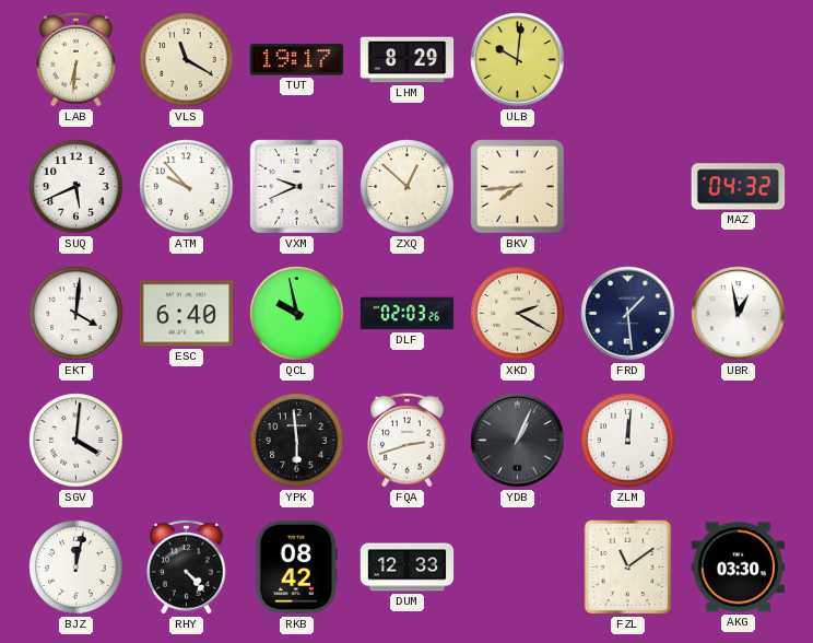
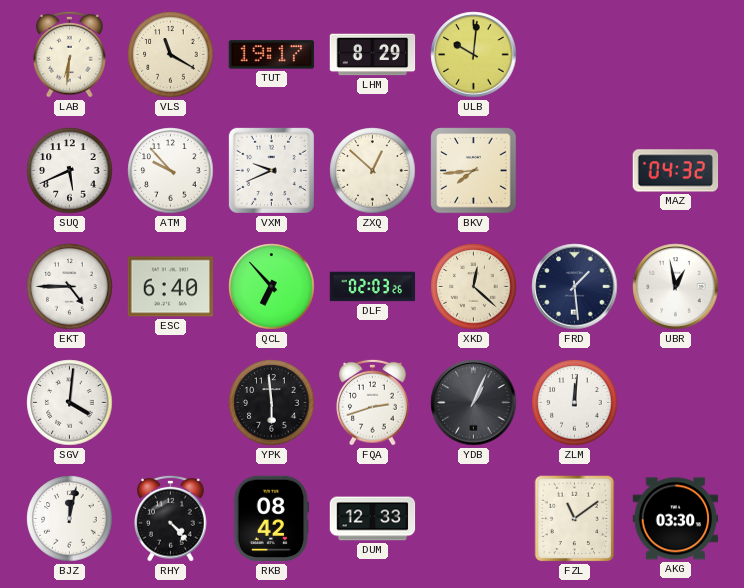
EKT: 4:01 -> 4:45
QCL: 9:58 -> 6:53
XKD: 2:20 -> 12:22
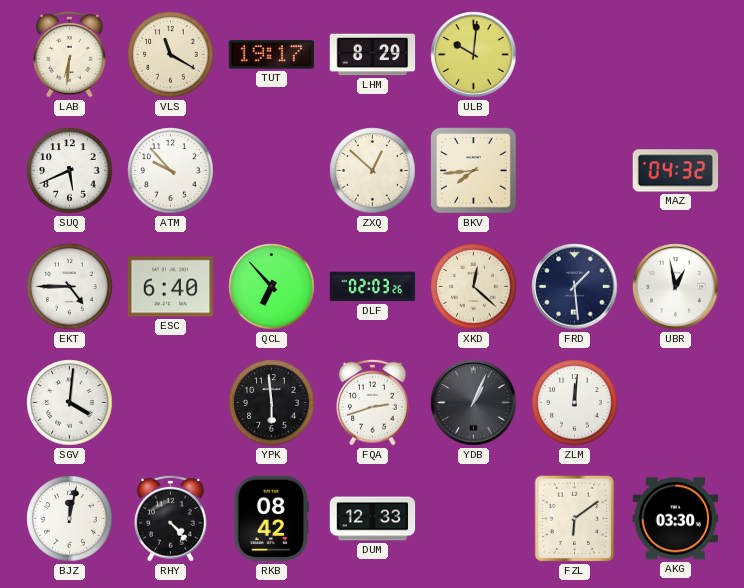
VXM: 9:41 -> none
FZL: 11:09 -> 6:09
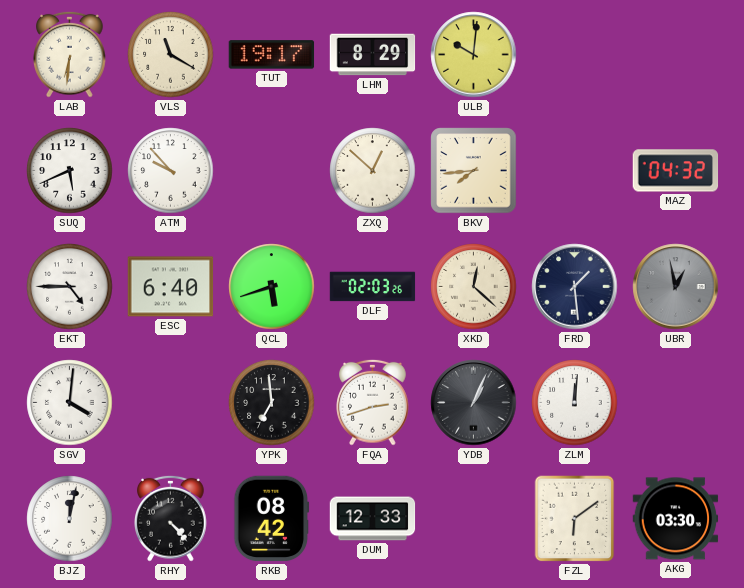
QCL: 6:53 -> 5:42
UBR dial: white -> grey
YPK: 5:59 -> 6:59
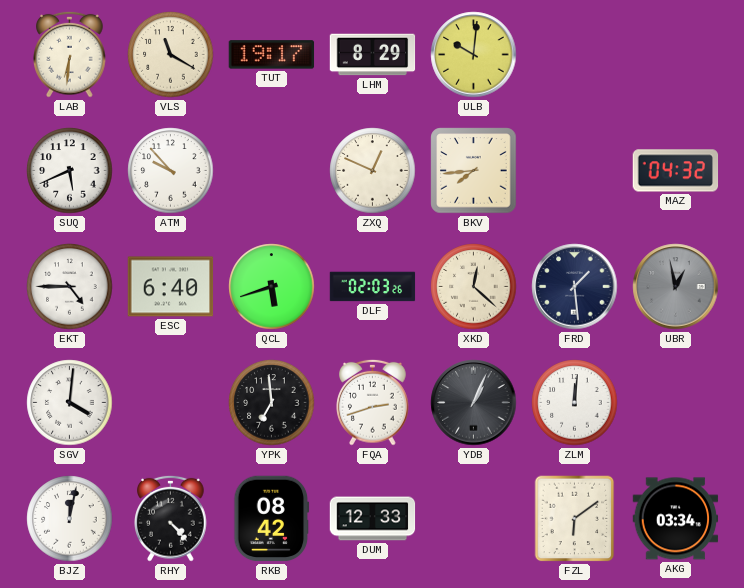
ZXQ: 12:52 -> 12:49
AKG: 03:30 -> 03:34
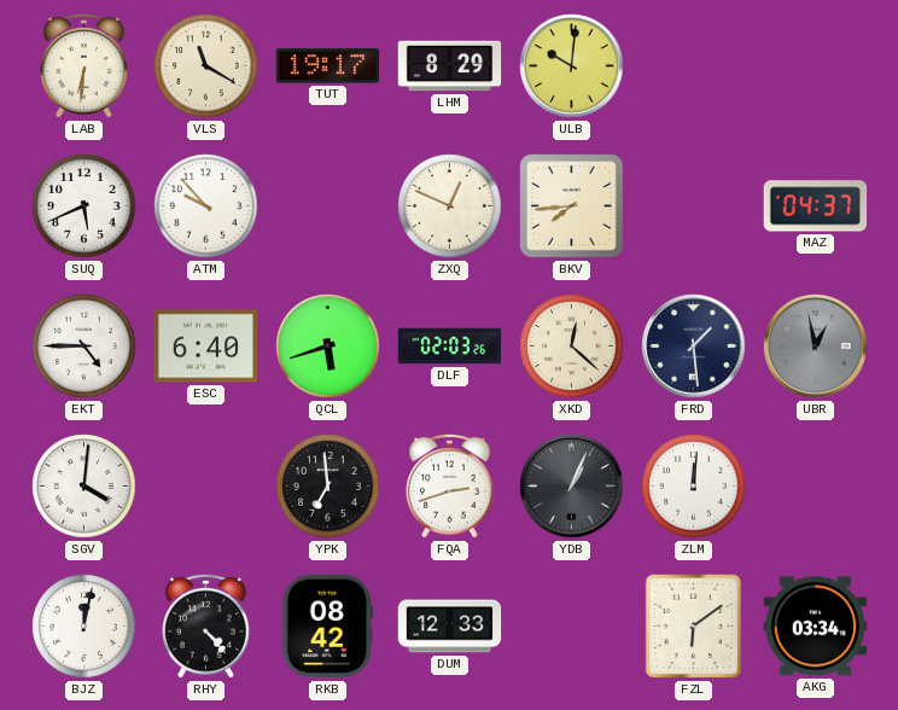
MAZ: 04:32 -> 04:37
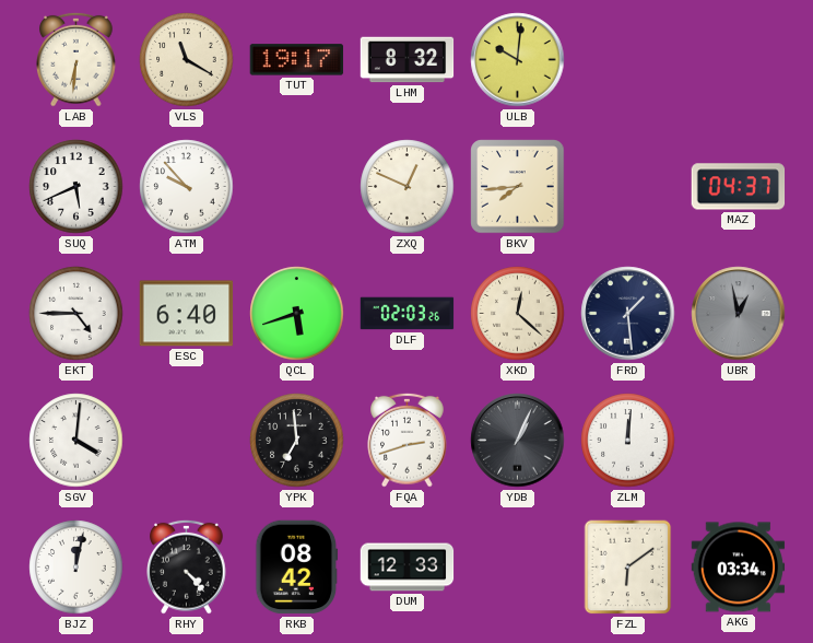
LHM: 8:29 -> 8:32
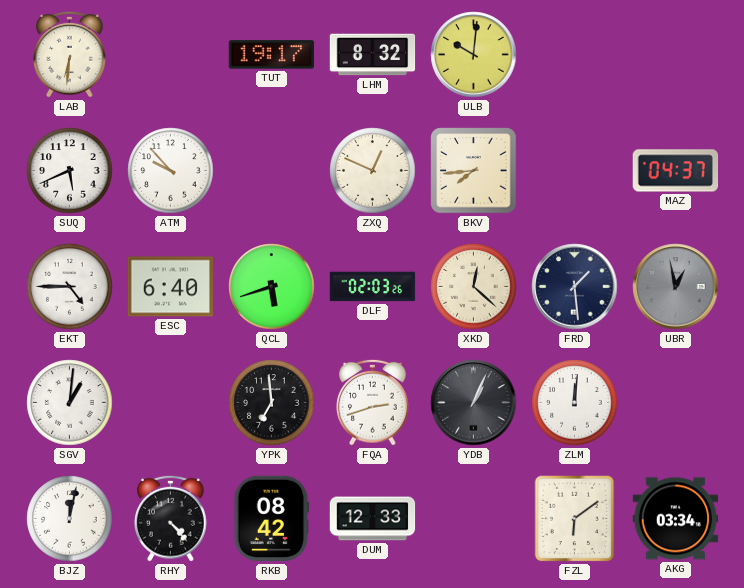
VLS: 11:20 -> none
SGV: 4:01 -> 1:01
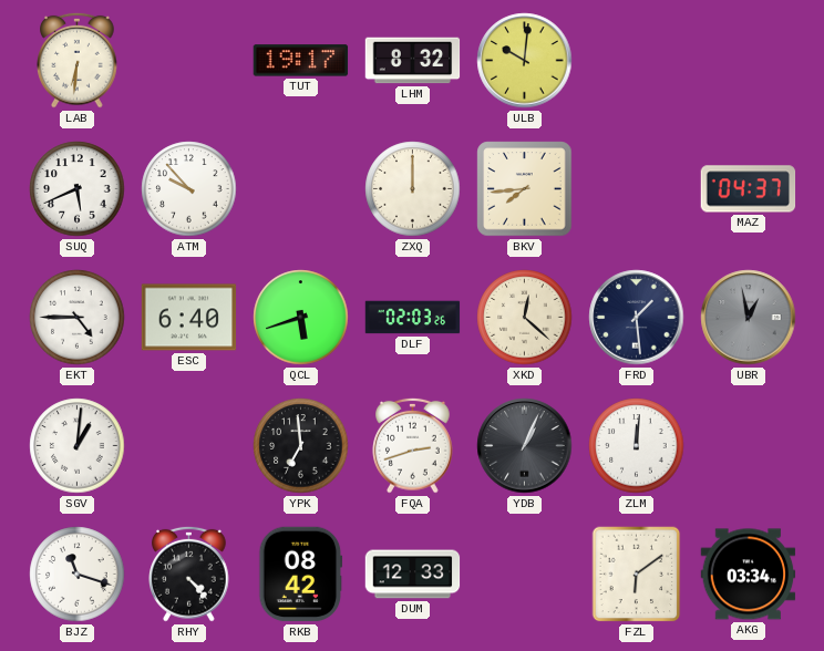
ZXQ: 12:49 -> 12:00
BJZ: 12:02 -> 11:18
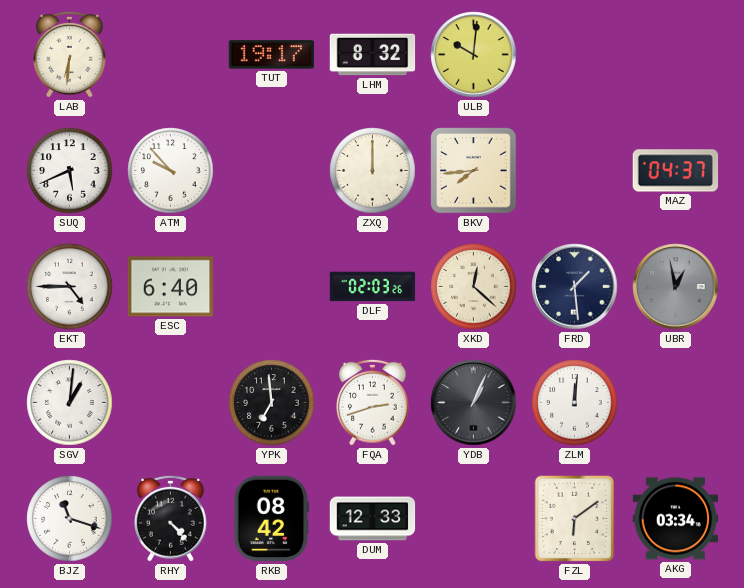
QCL: 5:42 -> none
